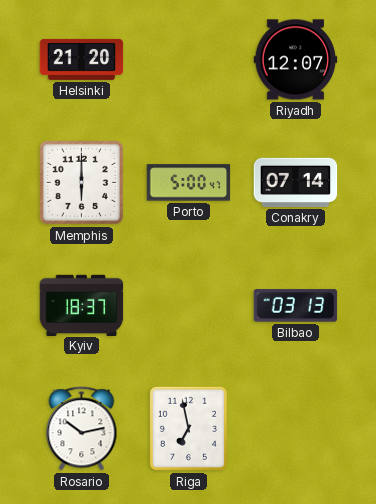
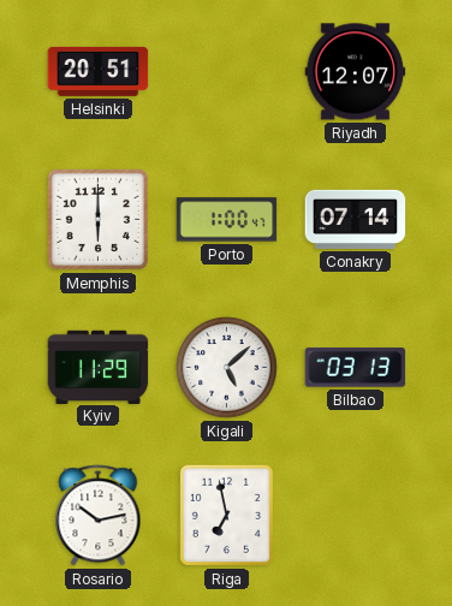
Helsinki: 21:20 -> 20:51
Porto: 5:00 -> 1:00
Kyiv: 18:37 -> 11:29
Kigali: none -> 5:08
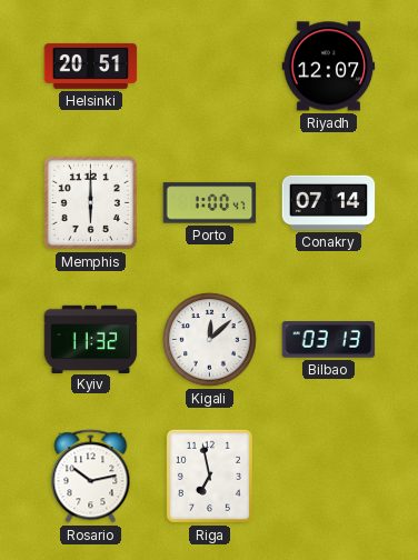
Kyiv: 11:29 -> 11:32
Kigali: 5:08 -> 12:08
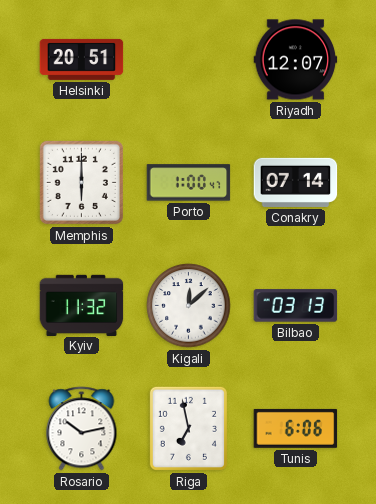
Tunis: none -> 6:06
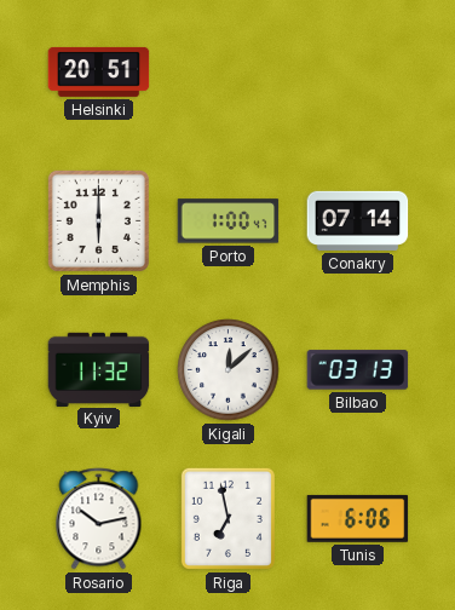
Riyadh: 12:07 -> none
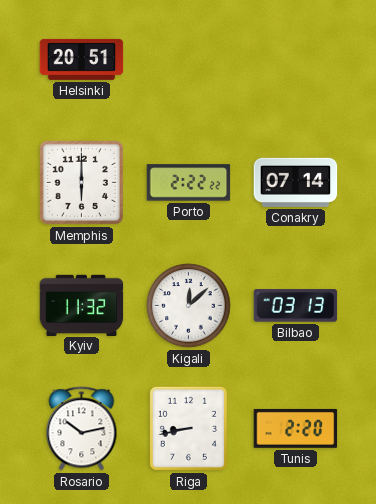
Porto: 1:00 -> 2:22
Riga: 6:58 -> 8:43
Tunis: 6:06 -> 2:20
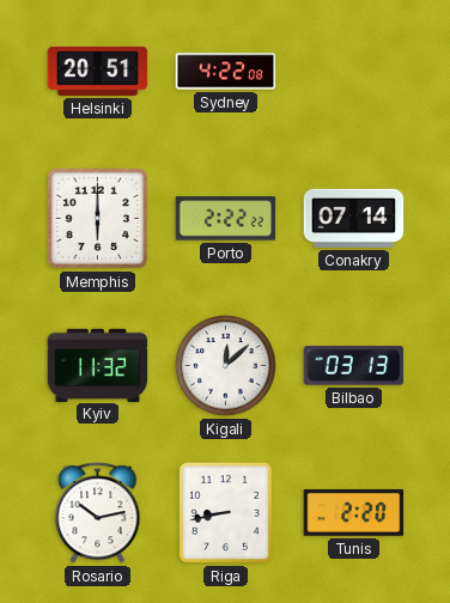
Sydney: none -> 4:22
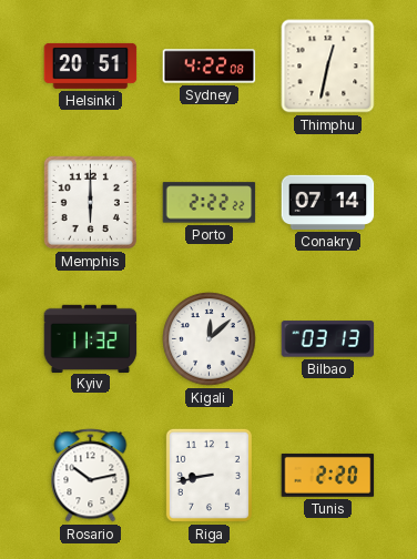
Thimphu: none -> 12:32
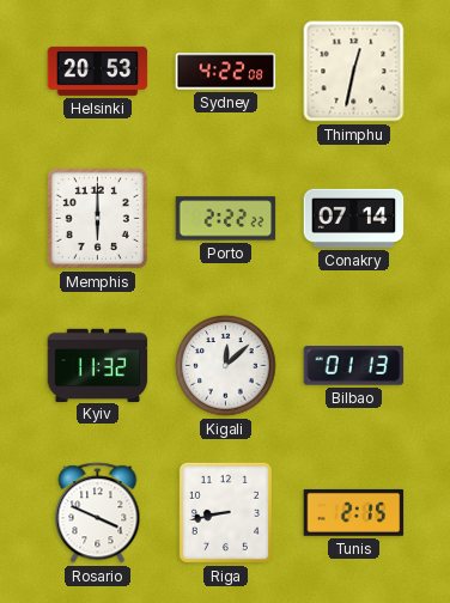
Helsinki: 20:51 -> 20:53
Bilbao: 03:13 -> 01:13
Rosario: 10:13 -> 3:49
Tunis: 2:20 -> 2:15
